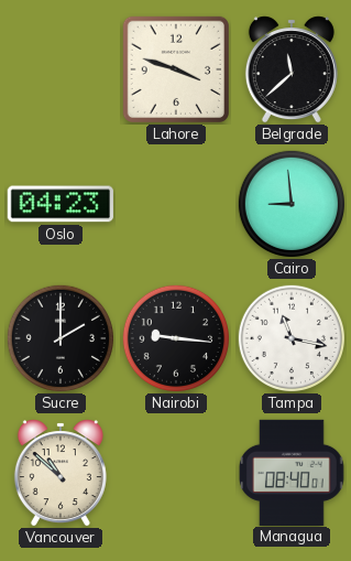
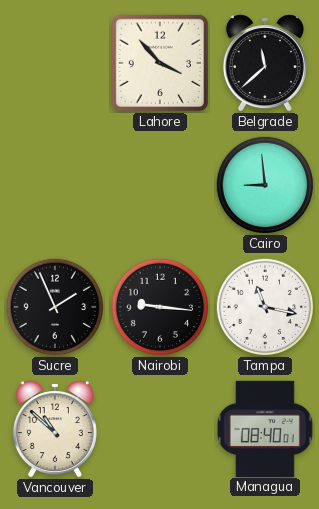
Lahore: 3:48 -> 3:53
Oslo: 04:23 -> none
Sucre: 2:00 -> 1:56
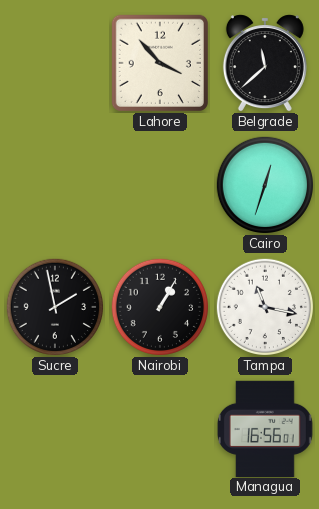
Cairo: 8:59 -> 12:33
Sucre: 1:56 -> 1:58
Nairobi: 9:16 -> 1:05
Vancouver: 10:52 -> none
Managua: 08:40 -> 16:56
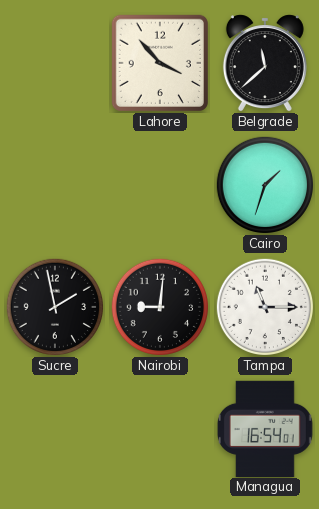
Cairo: 12:33 -> 1:33
Nairobi: 1:05 -> 9:01
Tampa: 11:17 -> 11:15
Managua: 16:56 -> 16:54
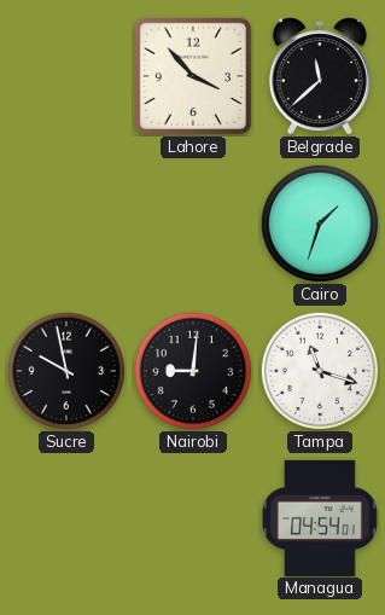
Sucre: 1:58 -> 9:58
Tampa: 11:15 -> 11:18
Managua: 16:54 -> 04:54
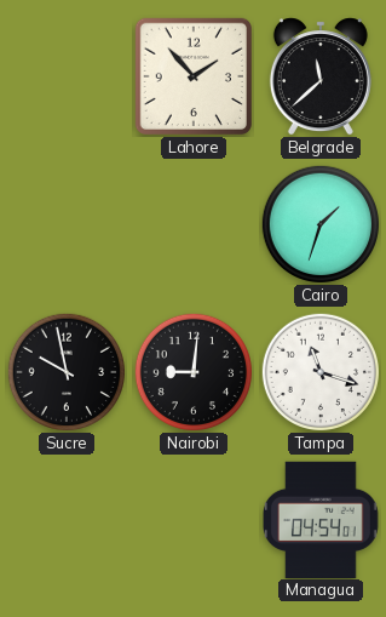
Lahore: 3:53 -> 1:53
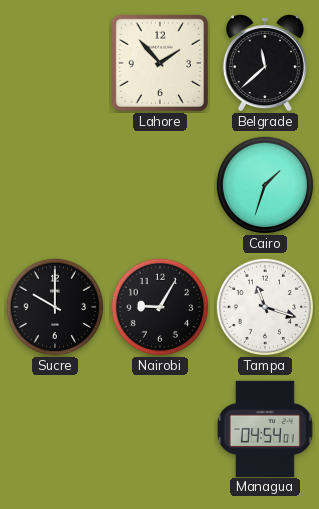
Sucre: 9:58 -> 10:00
Nairobi: 9:01 -> 9:05
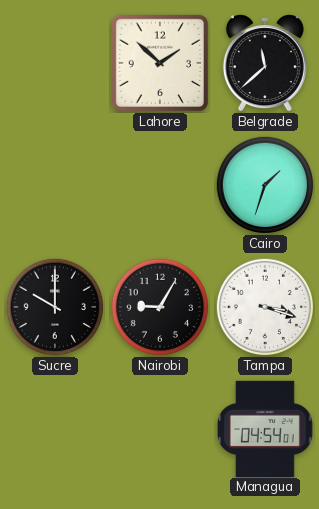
Lahore: 1:53 -> 1:52
Tampa: 11:18 -> 3:18
